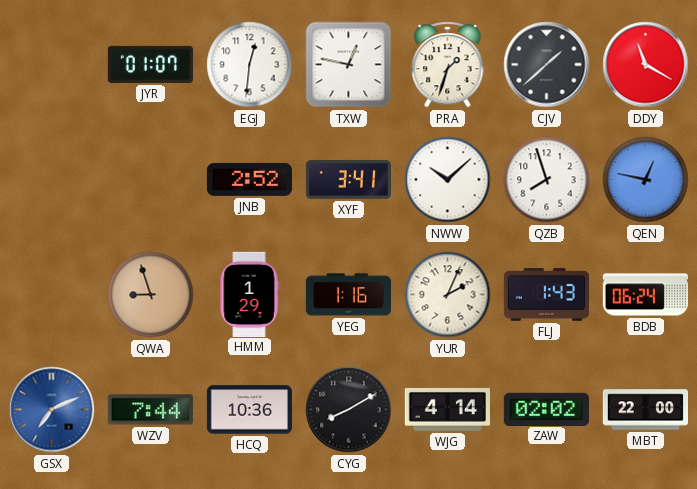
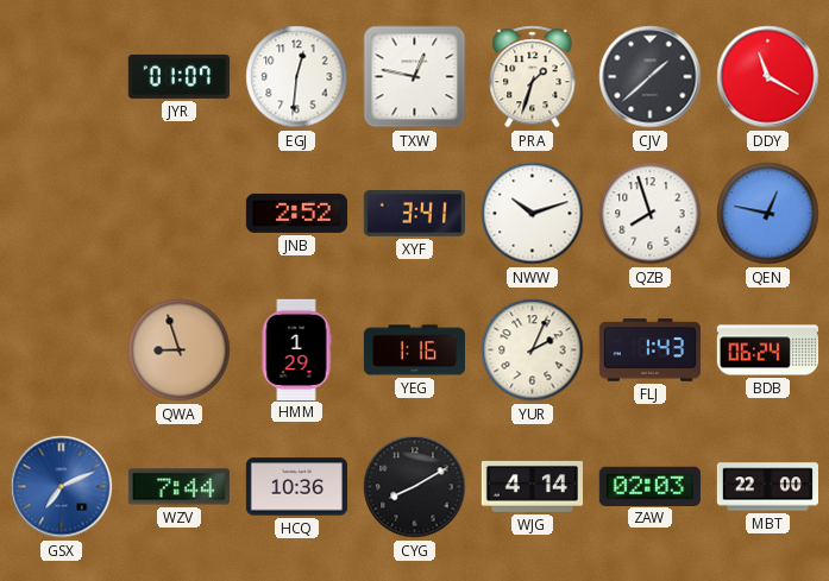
NWW: 10:08 -> 10:12
ZAW: 02:02 -> 02:03
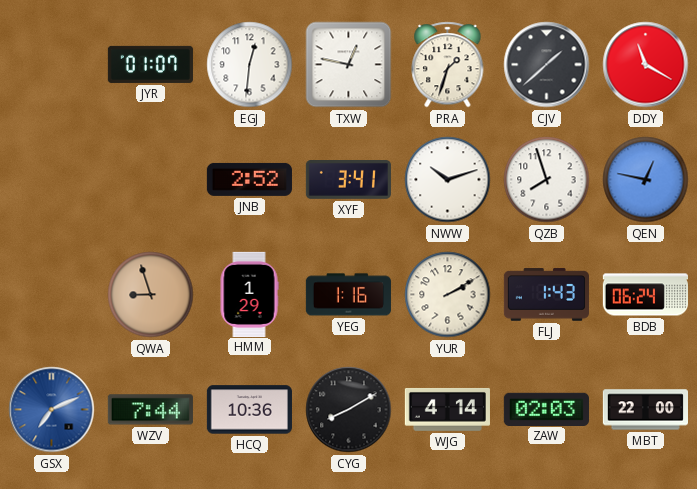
YUR: 2:04 -> 2:10
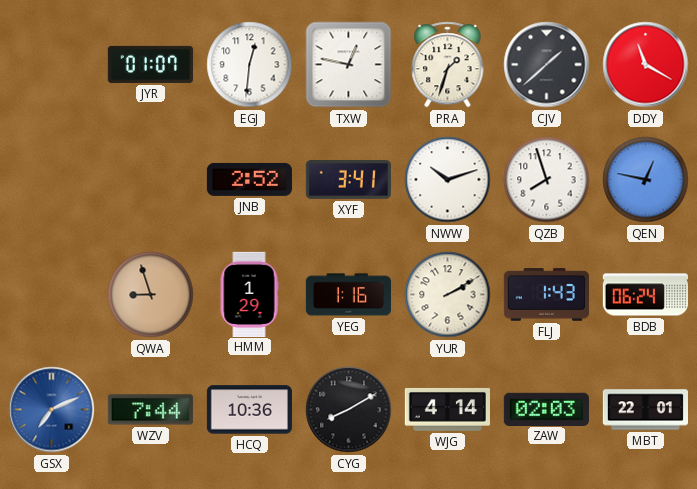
MBT: 22:00 -> 22:01
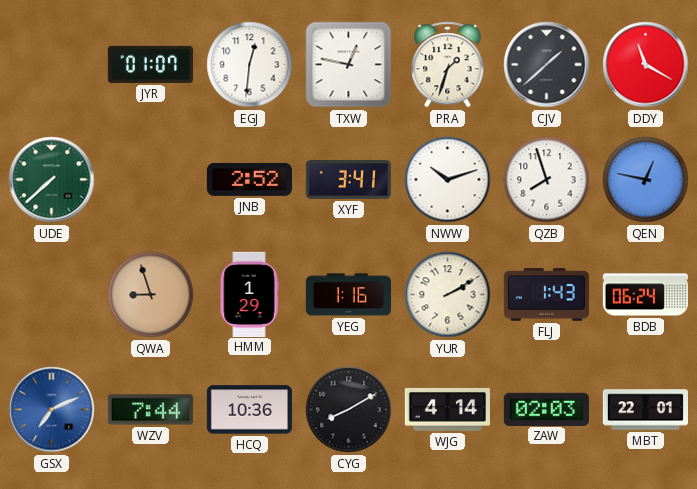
UDE: none -> 7:38
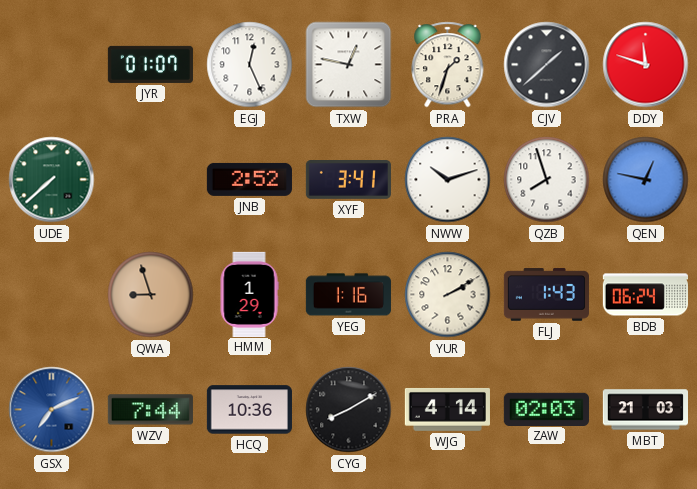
EGJ: 12:31 -> 12:26
DDY: 11:20 -> 11:48
MBT: 22:01 -> 21:03
